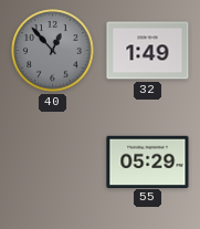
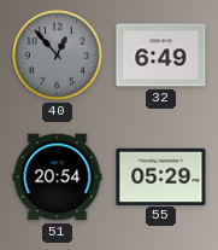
32: 1:49 -> 6:49
51: none -> 20:54
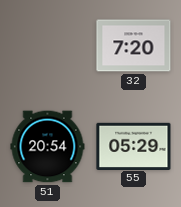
40: 12:53 -> none
32: 6:49 -> 7:20
